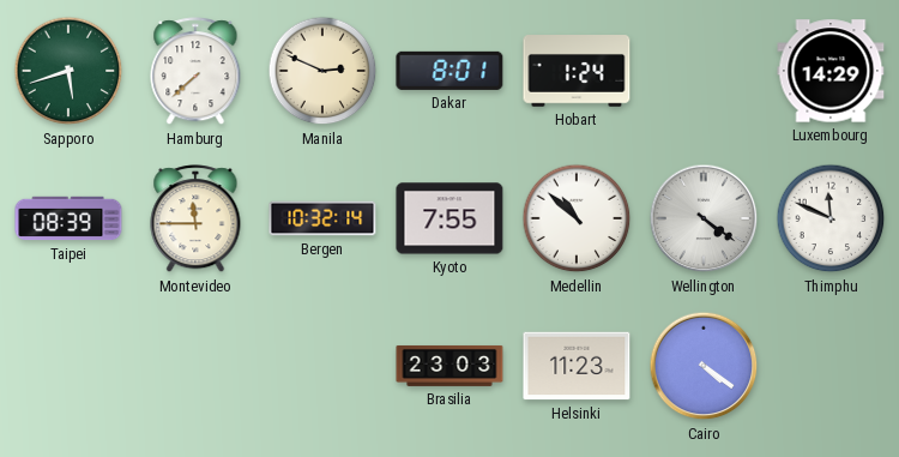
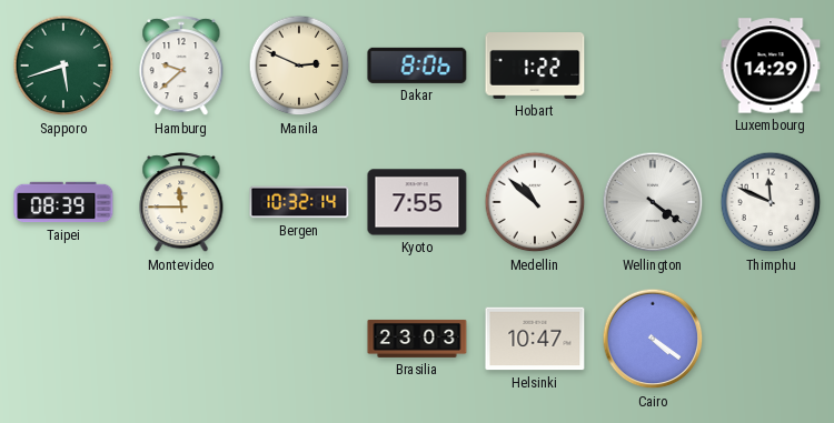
Hamburg: 7:38 -> 9:38
Dakar: 8:01 -> 8:06
Hobart: 1:24 -> 1:22
Helsinki: 11:23 -> 10:47
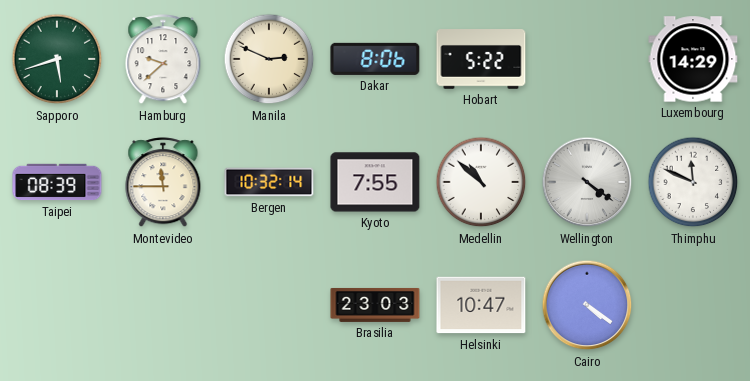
Hobart: 1:22 -> 5:22
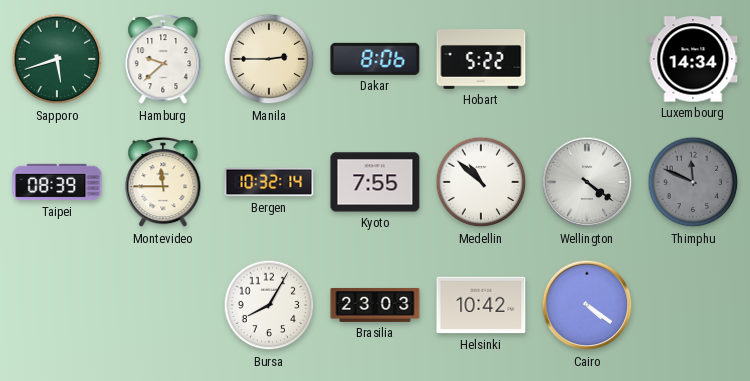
Manila: 2:49 -> 2:45
Luxembourg: 14:29 -> 14:34
Thimphu dial: white -> grey
Bursa: none -> 8:05
Helsinki: 10:47 -> 10:42
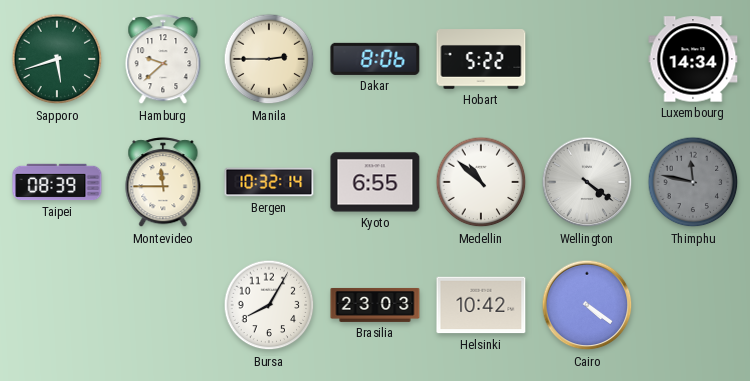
Kyoto: 7:55 -> 6:55
Thimphu: 11:49 -> 11:47
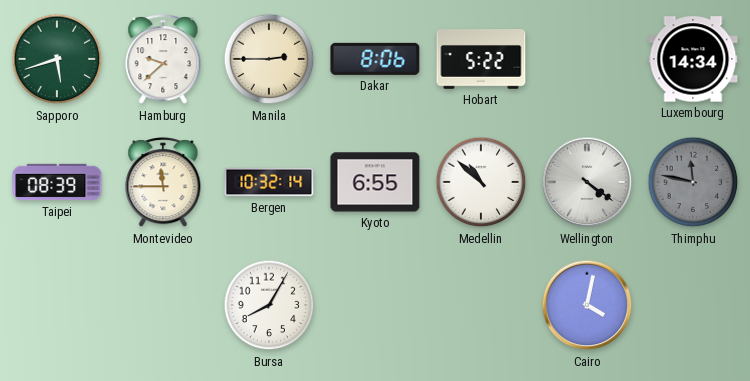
Brasilia: 23:03 -> none
Helsinki: 10:42 -> none
Cairo: 4:21 -> 4:02
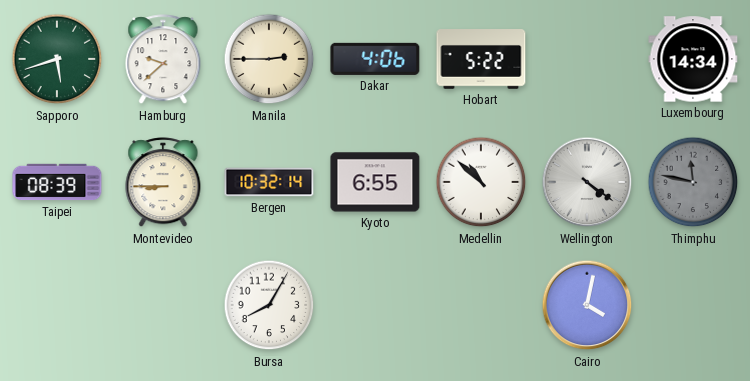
Dakar: 8:06 -> 4:06
Montevideo: 11:45 -> 8:45
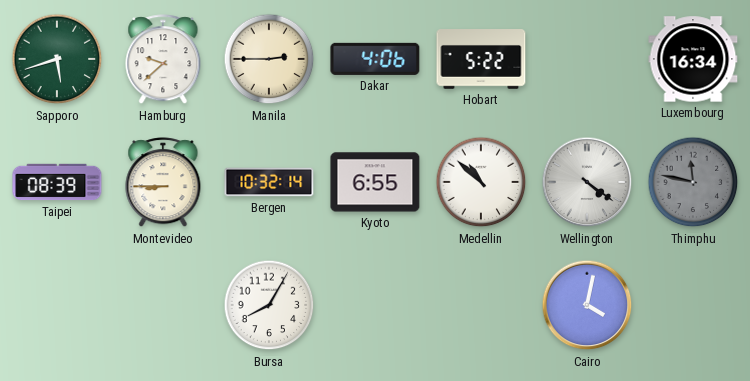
Luxembourg: 14:34 -> 16:34
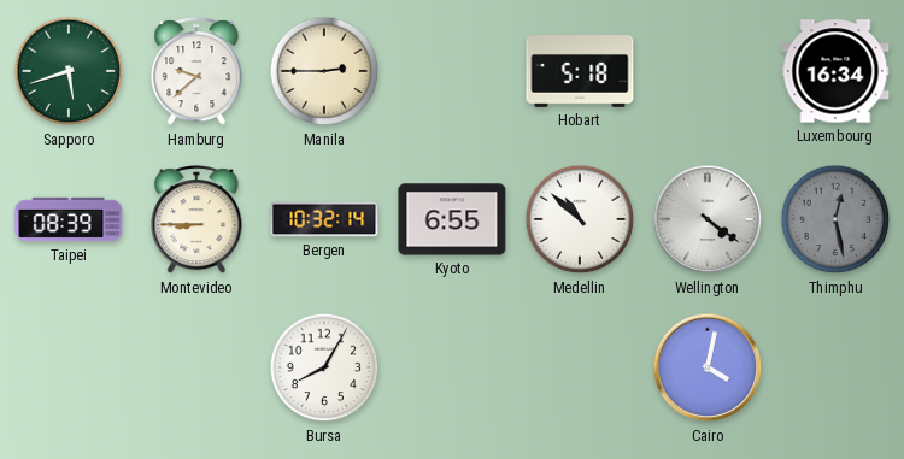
Dakar: 4:06 -> none
Hobart: 5:22 -> 5:18
Thimphu: 11:47 -> 12:28
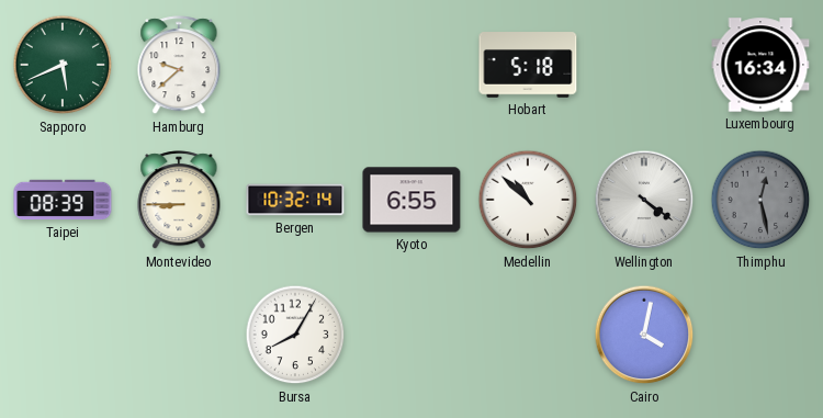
Sapporo: 5:42 -> 5:41
Manila: 2:45 -> none
